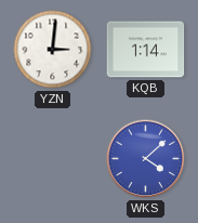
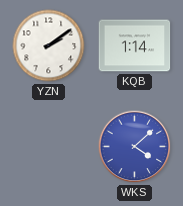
YZN: 3:01 -> 2:09
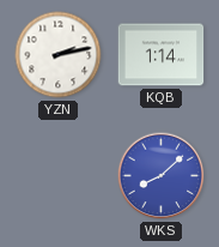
YZN: 2:09 -> 2:13
WKS: 4:08 -> 8:08
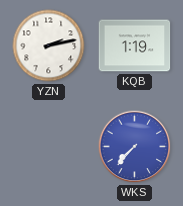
KQB: 1:14 -> 1:19
WKS: 8:08 -> 7:37
